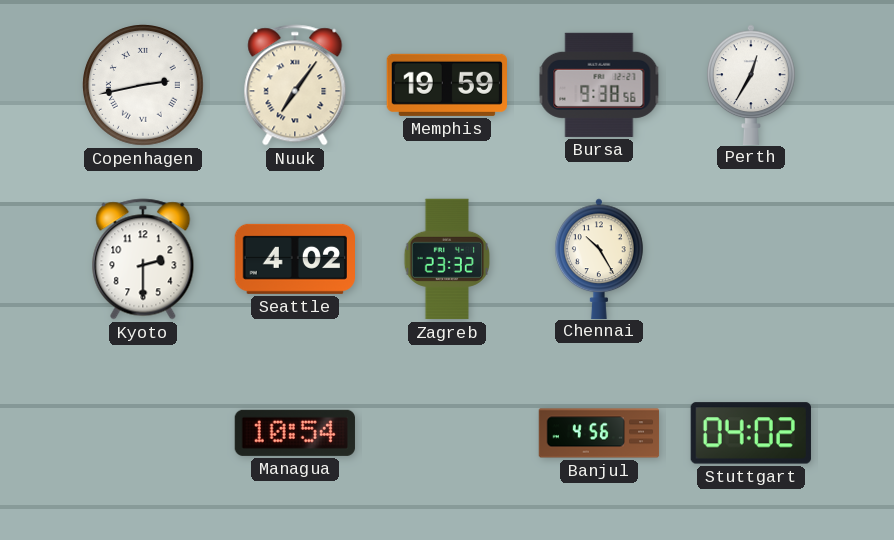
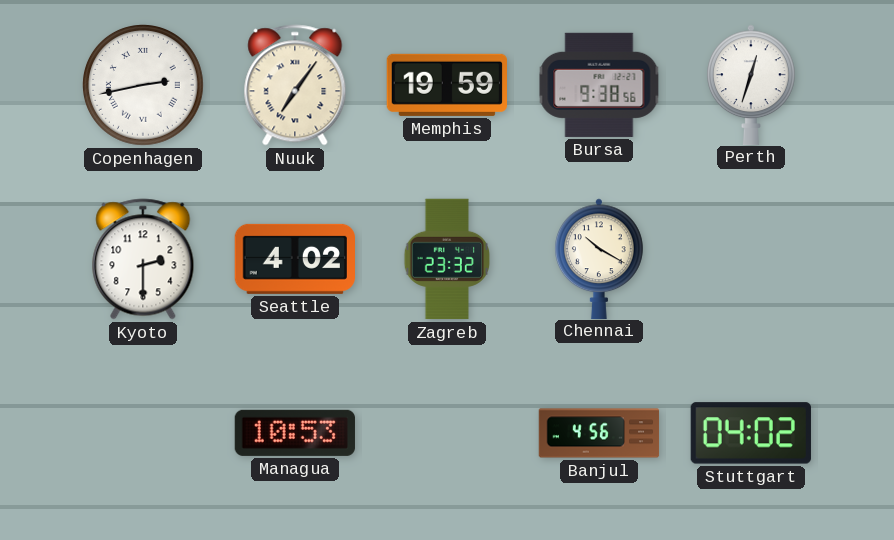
Perth: 12:35 -> 12:33
Chennai: 10:25 -> 10:20
Managua: 10:54 -> 10:53
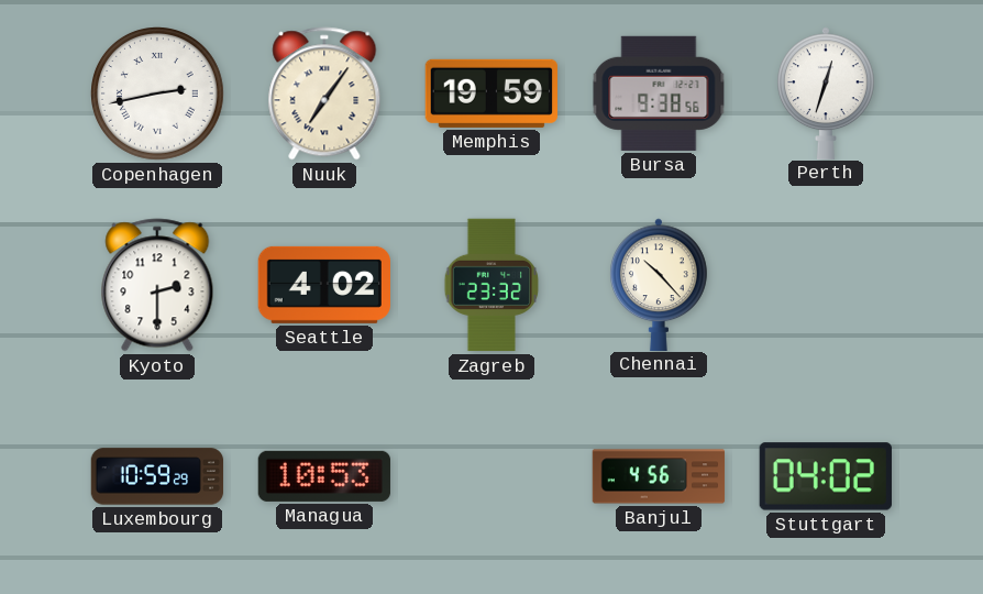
Chennai: 10:20 -> 10:23
Luxembourg: none -> 10:59
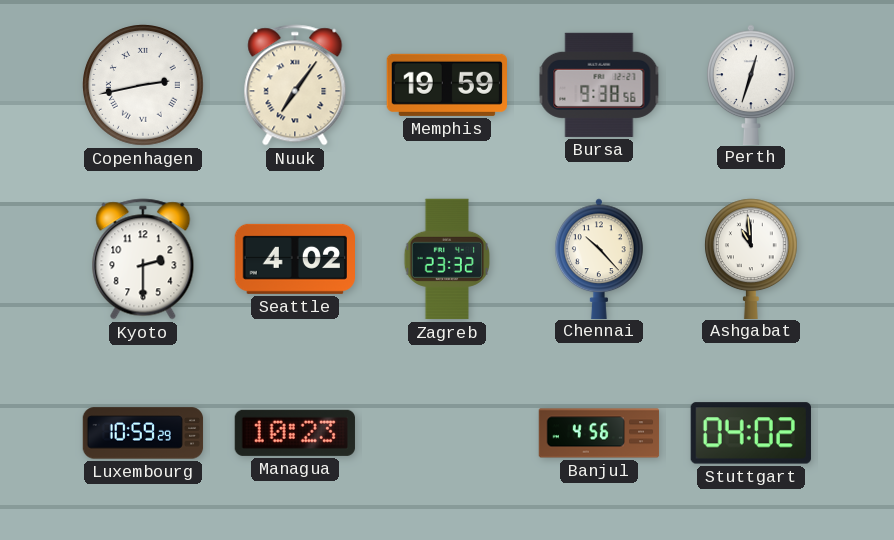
Ashgabat: none -> 10:59
Managua: 10:53 -> 10:23
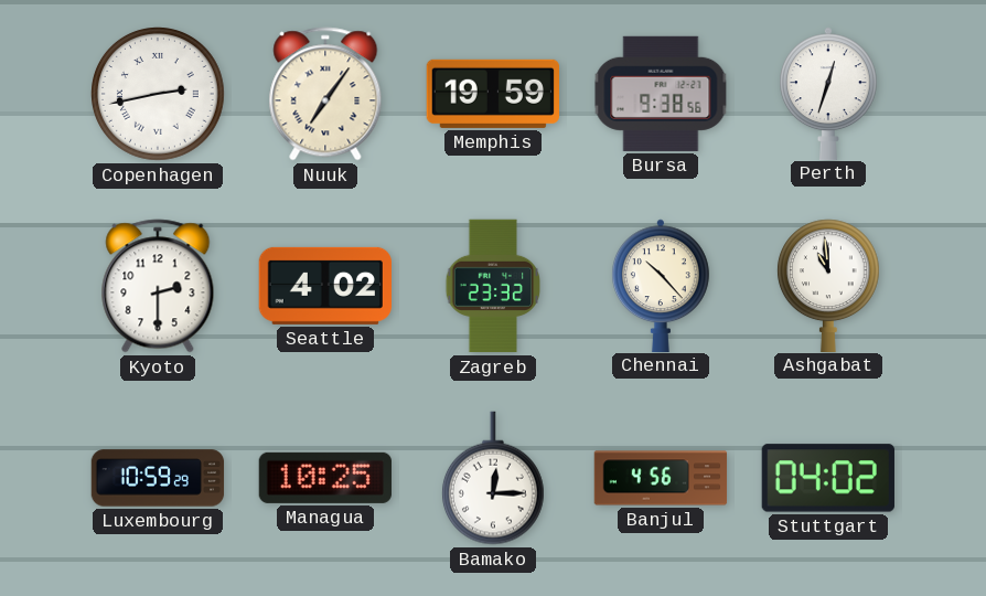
Managua: 10:23 -> 10:25
Bamako: none -> 12:15
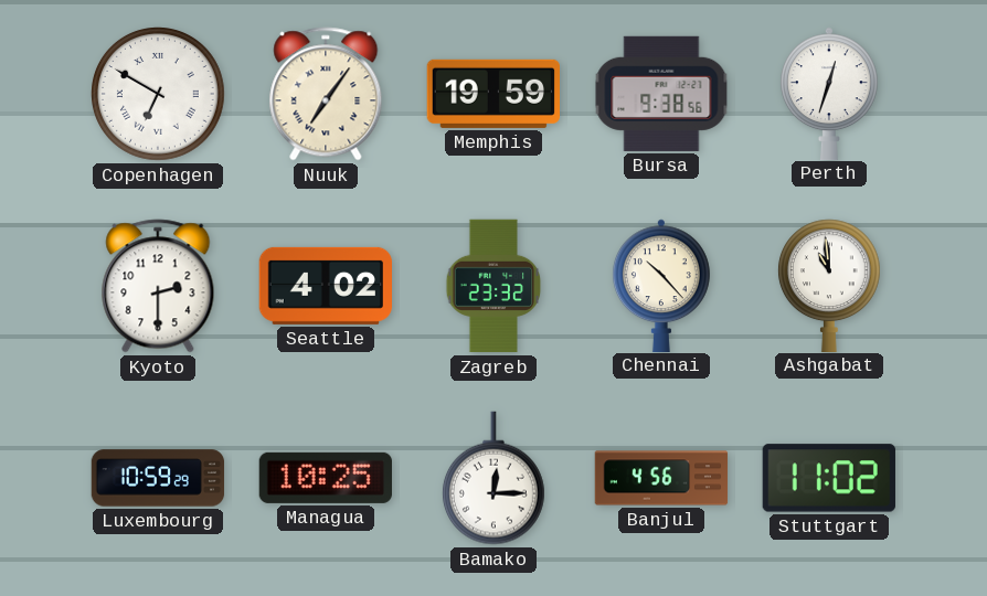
Copenhagen: 2:43 -> 6:50
Stuttgart: 04:02 -> 11:02
